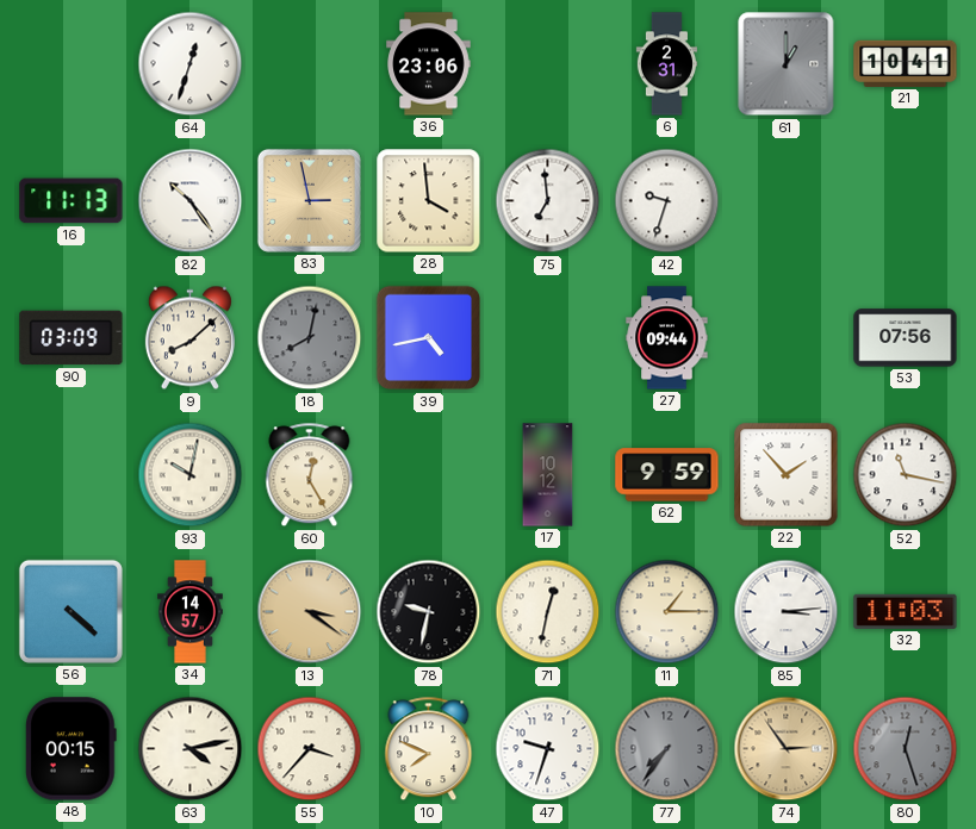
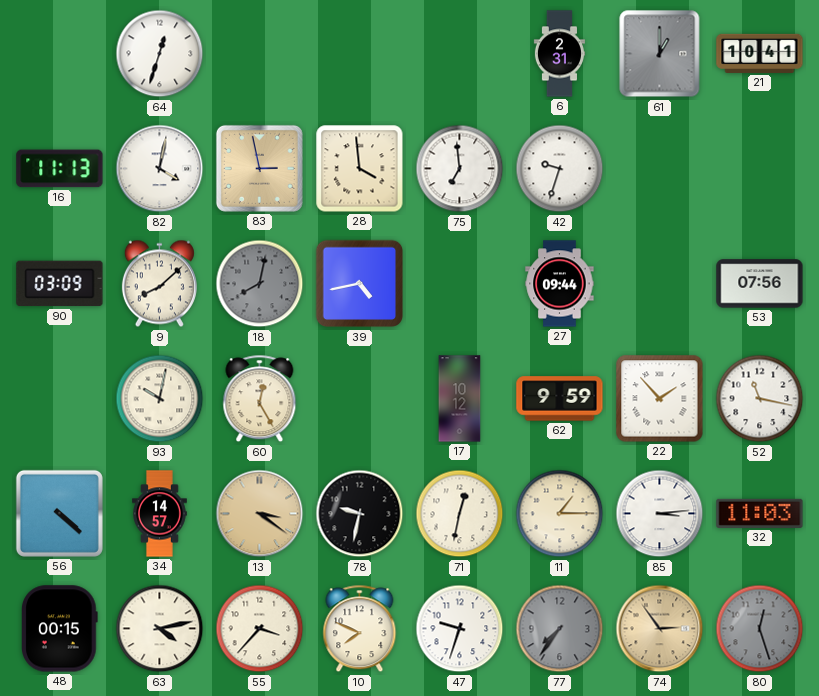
36: 23:06 -> none
82: 10:24 -> 4:02
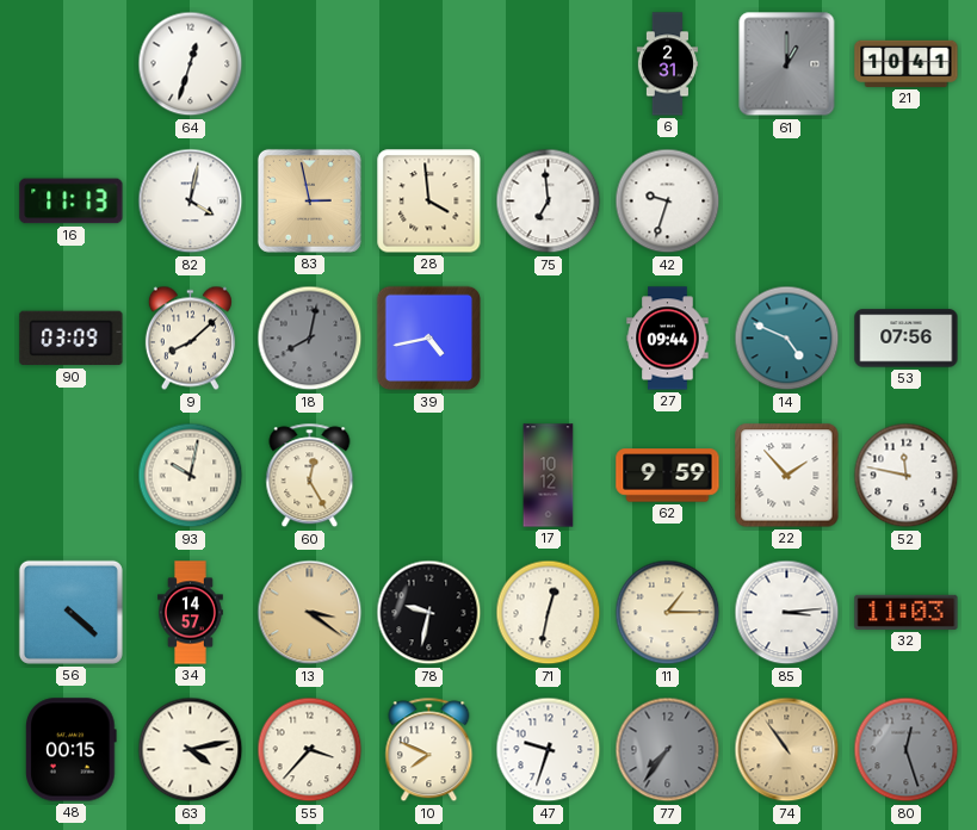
14: none -> 4:49
52: 11:17 -> 11:47
74: 2:54 -> 10:54
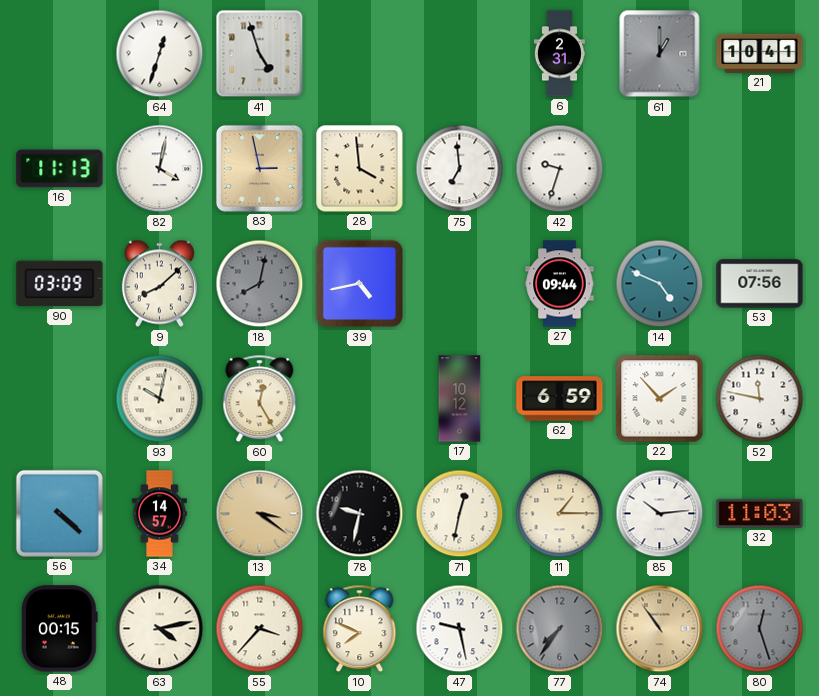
41: none -> 4:57
62: 9:59 -> 6:59
85: 3:14 -> 10:14
47: 9:33 -> 9:28
